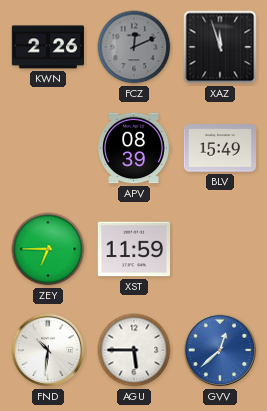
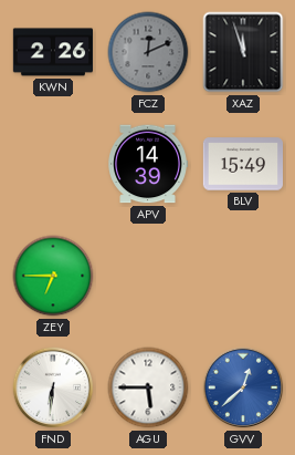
APV: 08:39 -> 14:39
XST: 11:59 -> none
FND: 10:31 -> 6:31
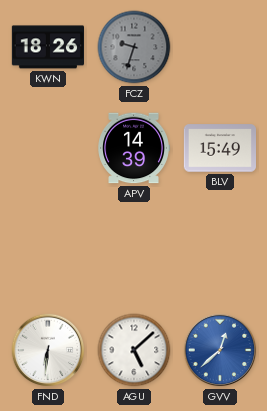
KWN: 2:26 -> 18:26
FCZ: 12:11 -> 9:33
XAZ: 11:57 -> none
ZEY: 6:45 -> none
AGU: 5:45 -> 5:08
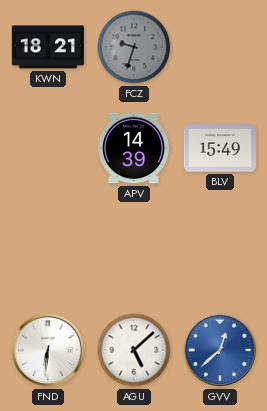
KWN: 18:26 -> 18:21
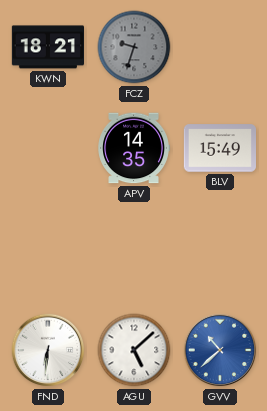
APV: 14:39 -> 14:35
GVV: 12:38 -> 10:38
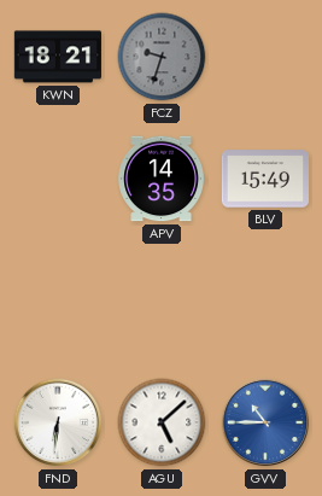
GVV: 10:38 -> 10:45
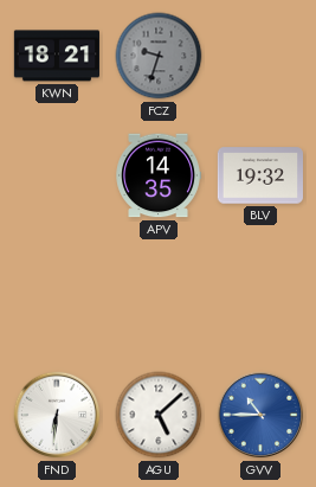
BLV: 15:49 -> 19:32
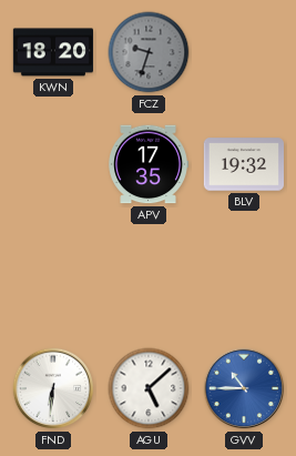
KWN: 18:21 -> 18:20
APV: 14:35 -> 17:35
